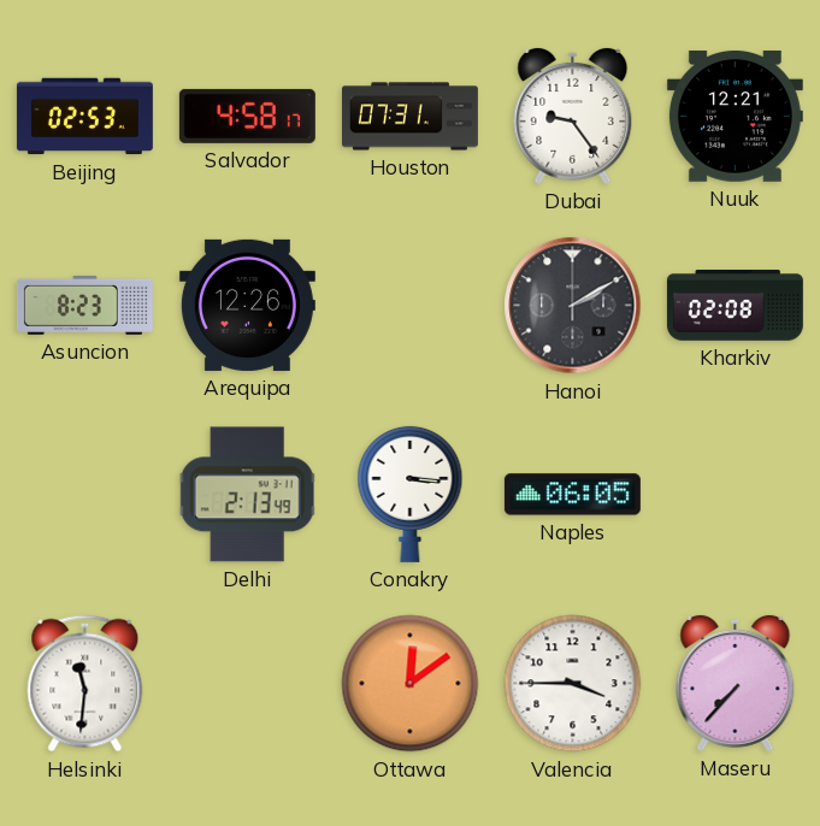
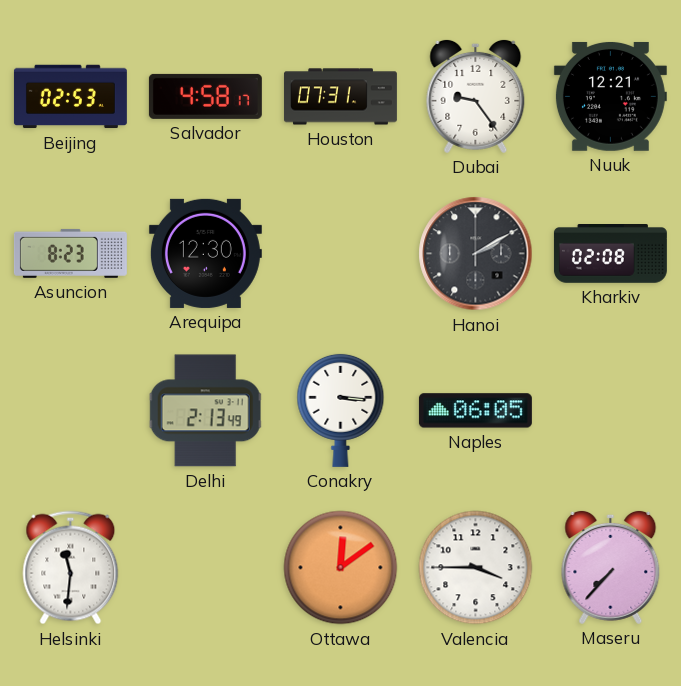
Arequipa: 12:26 -> 12:30
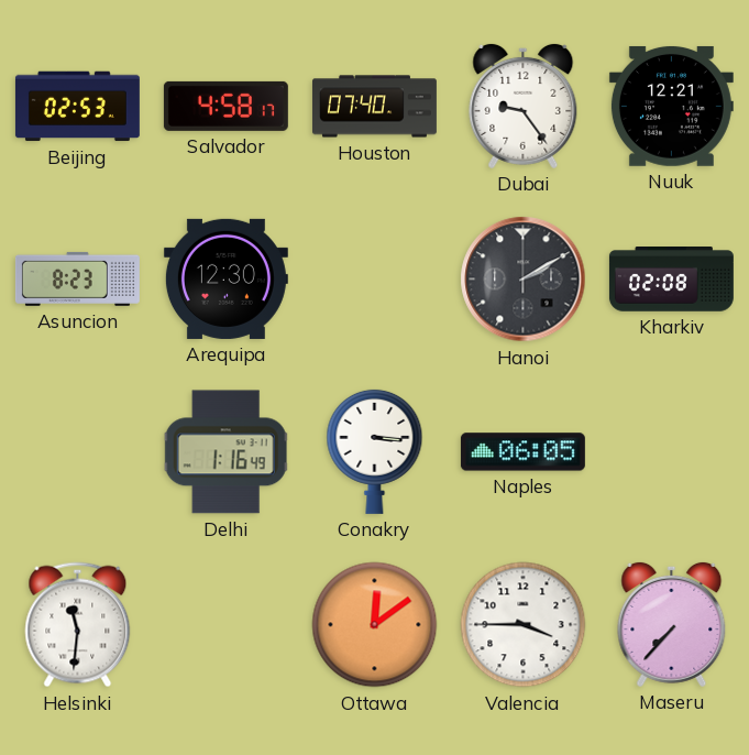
Houston: 07:31 -> 07:40
Delhi: 2:13 -> 1:16
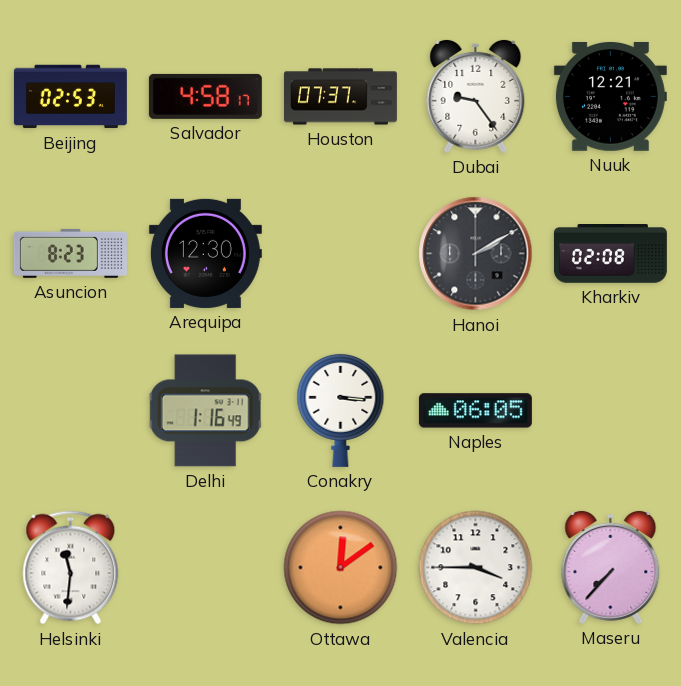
Houston: 07:40 -> 07:37
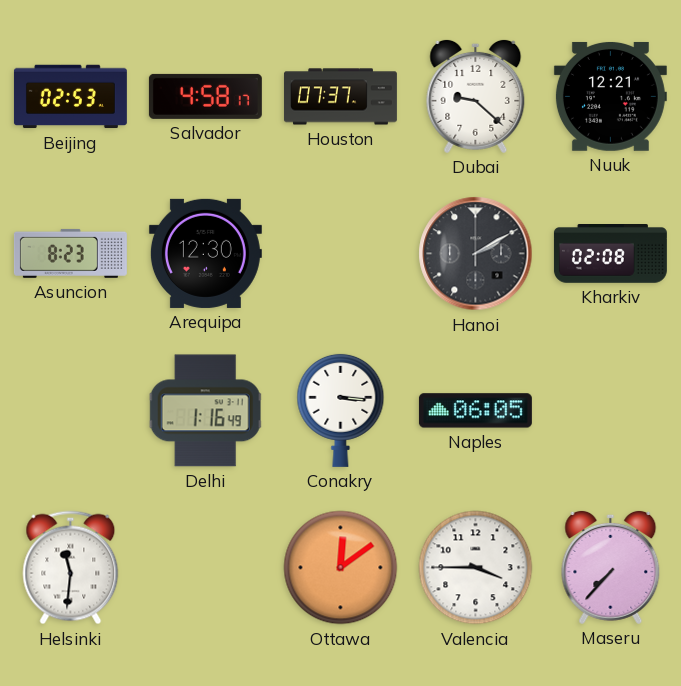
Dubai: 9:24 -> 9:22
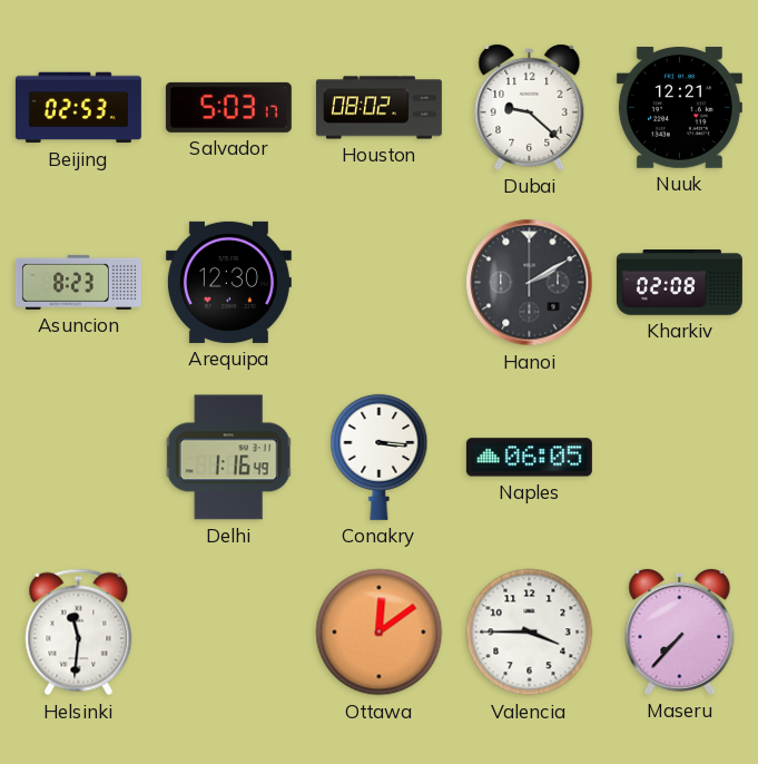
Salvador: 4:58 -> 5:03
Houston: 07:37 -> 08:02
